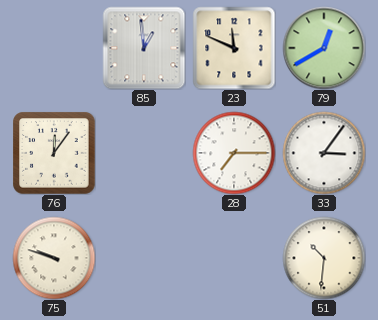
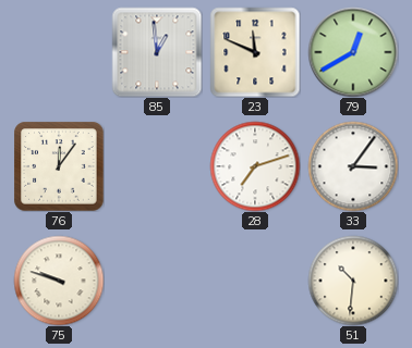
28: 7:15 -> 7:12
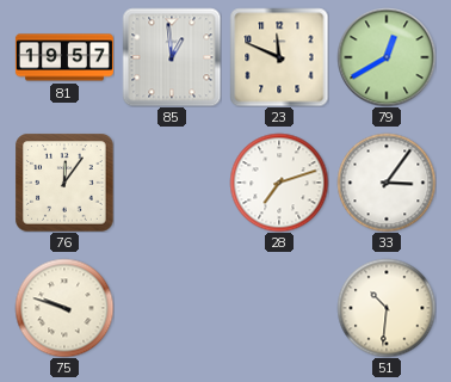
81: none -> 19:57
